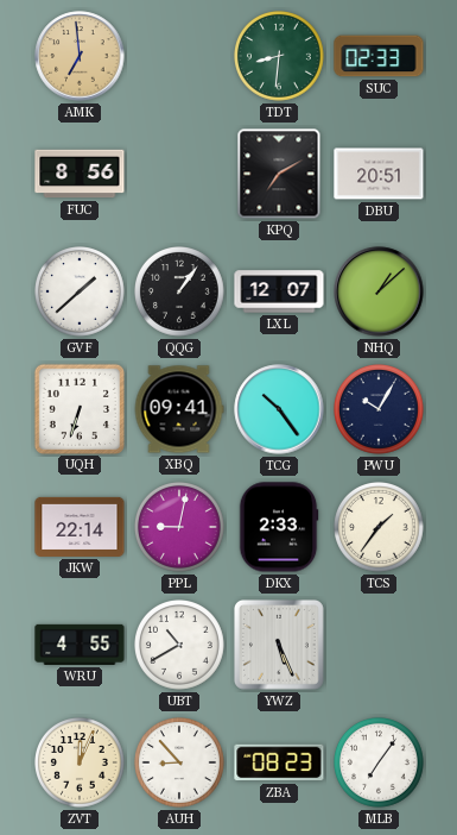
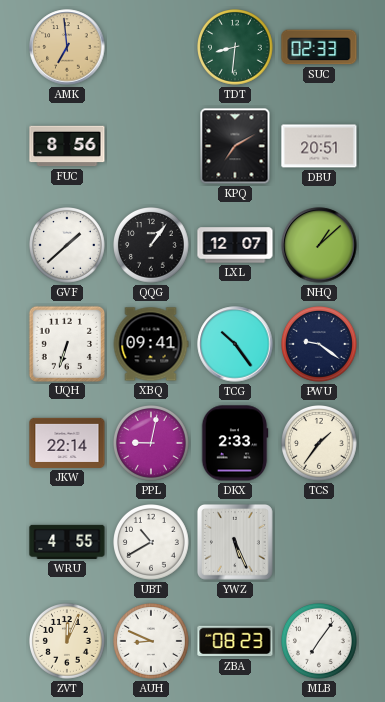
PWU: 10:05 -> 9:21
AUH: 8:53 -> 8:49
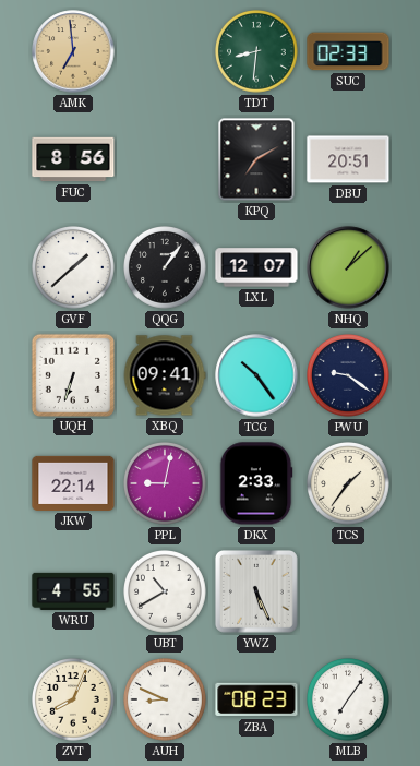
ZVT: 12:04 -> 8:04
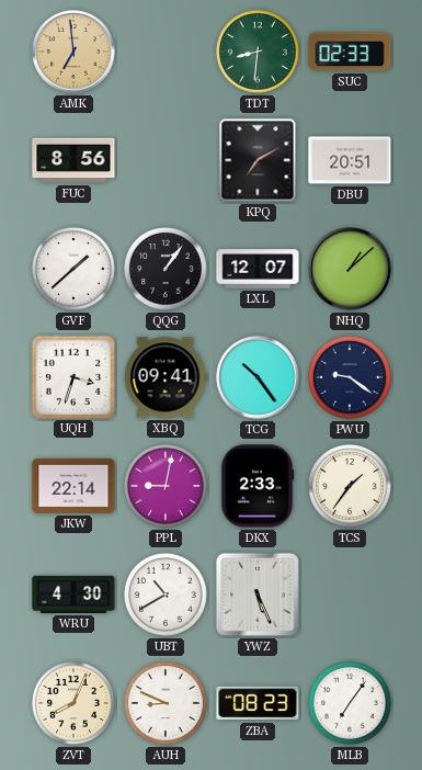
UQH: 6:33 -> 3:33
WRU: 4:55 -> 4:30
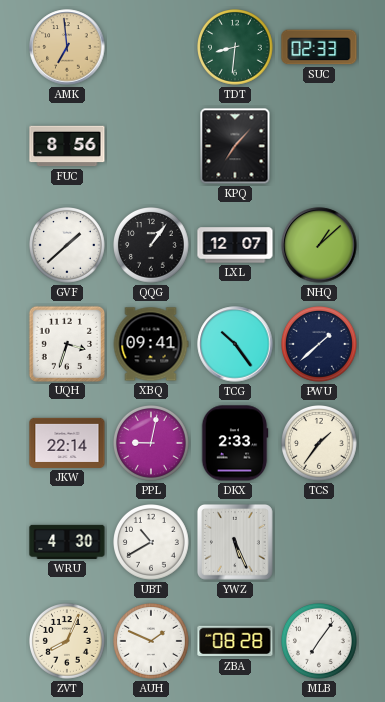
KPQ: 7:10 -> 7:07
DBU: 20:51 -> none
PWU: 9:21 -> 1:38
AUH: 8:49 -> 1:49
ZBA: 08:23 -> 08:28
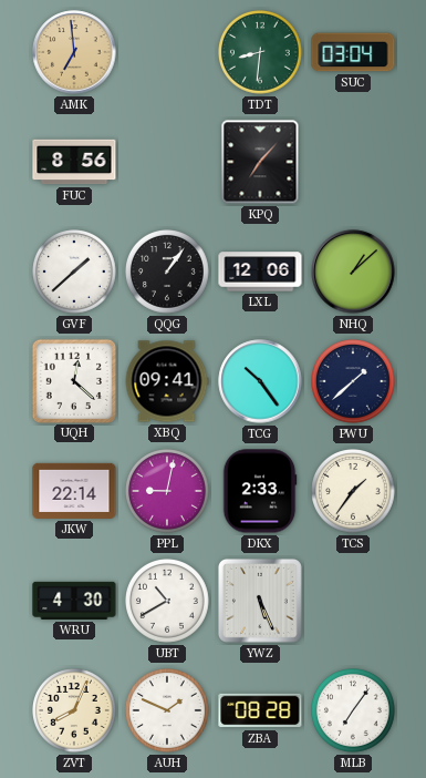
SUC: 02:33 -> 03:04
LXL: 12:07 -> 12:06
UQH: 3:33 -> 12:22
